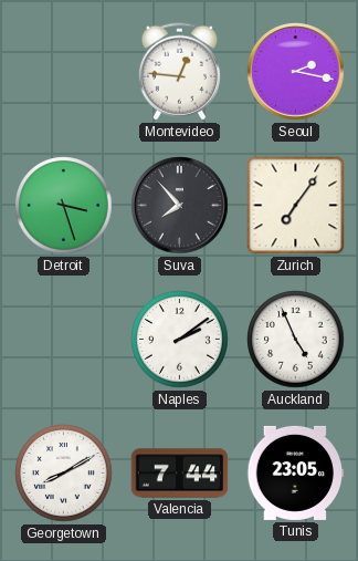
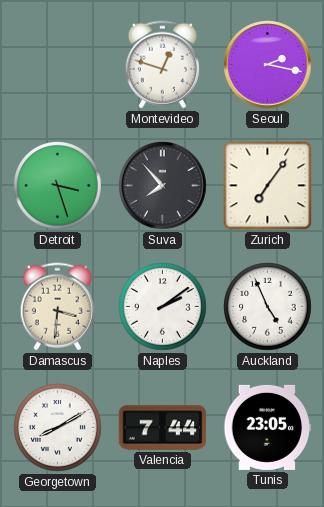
Montevideo: 12:46 -> 12:48
Damascus: none -> 3:31
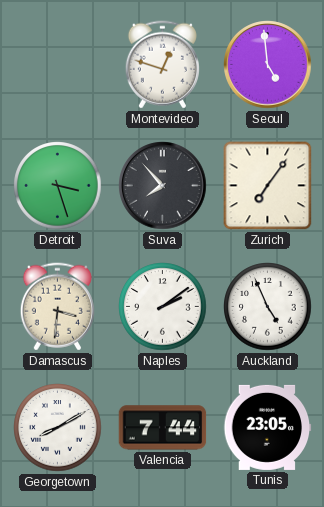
Seoul: 2:17 -> 4:59
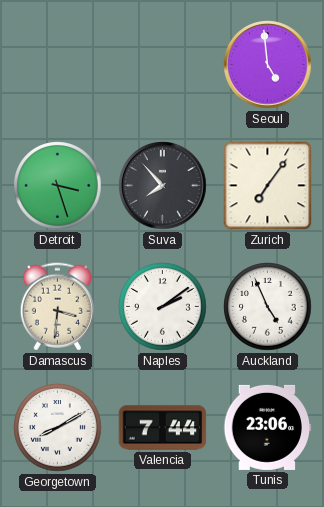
Montevideo: 12:48 -> none
Tunis: 23:05 -> 23:06
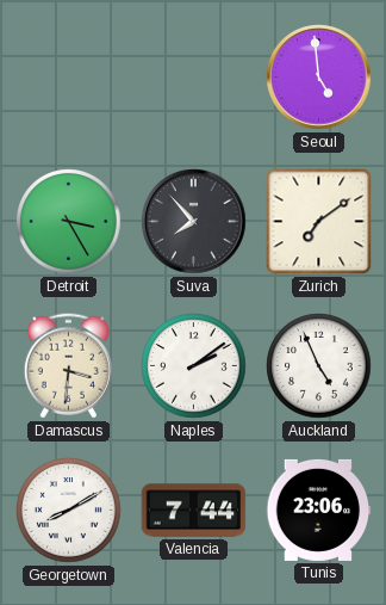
Detroit: 3:27 -> 3:25
Zurich: 7:06 -> 7:09
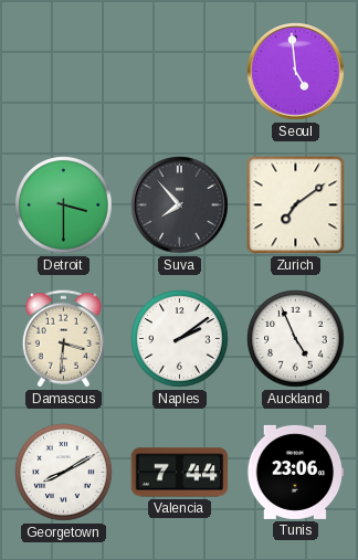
Detroit: 3:25 -> 3:30
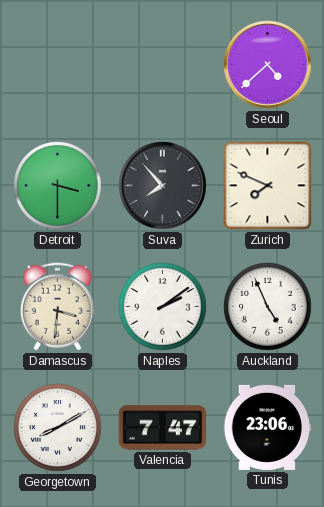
Seoul: 4:59 -> 4:38
Zurich: 7:09 -> 7:49
Valencia: 7:44 -> 7:47
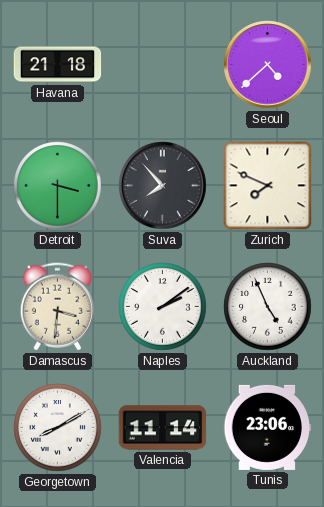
Havana: none -> 21:18
Valencia: 7:47 -> 11:14
